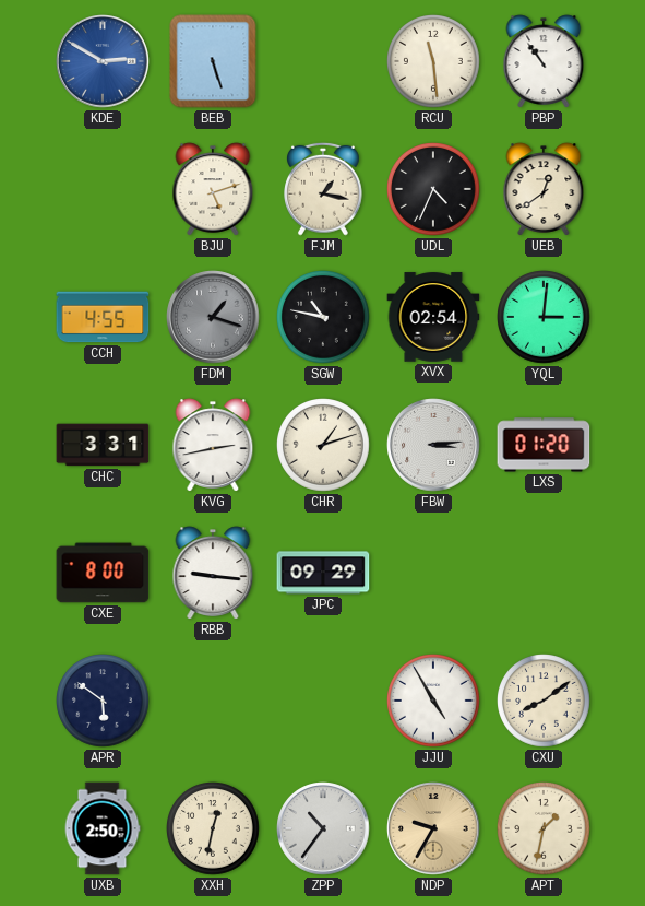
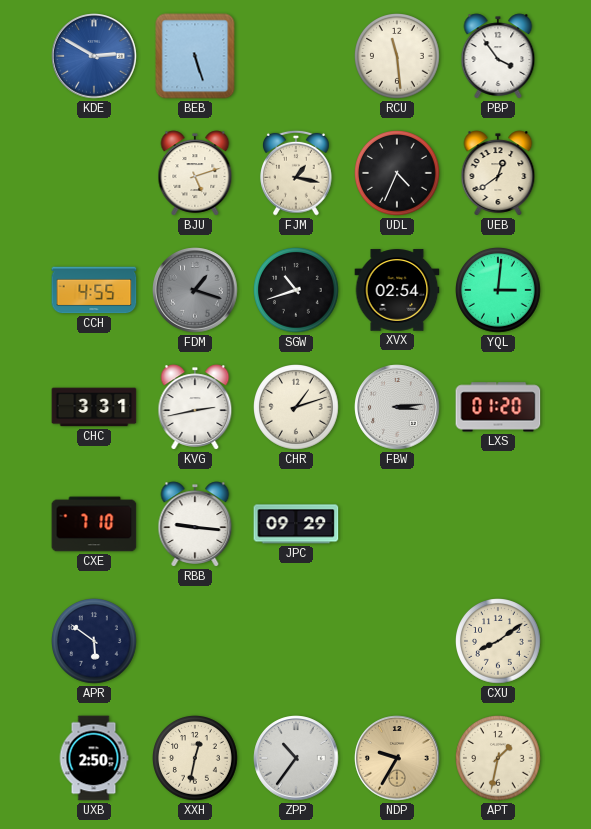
PBP: 10:54 -> 3:54
SGW: 10:47 -> 10:42
CXE: 8:00 -> 7:10
JJU: 4:55 -> none
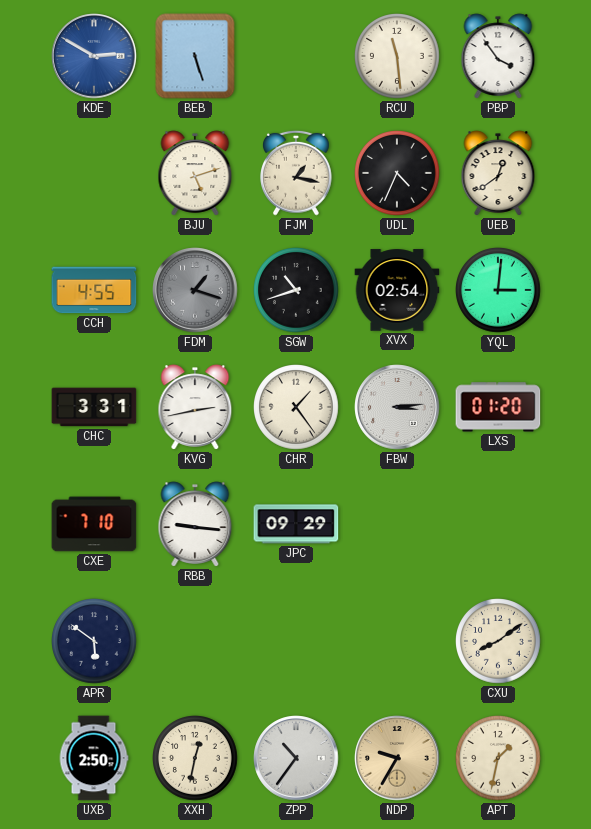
CHR: 1:12 -> 1:24
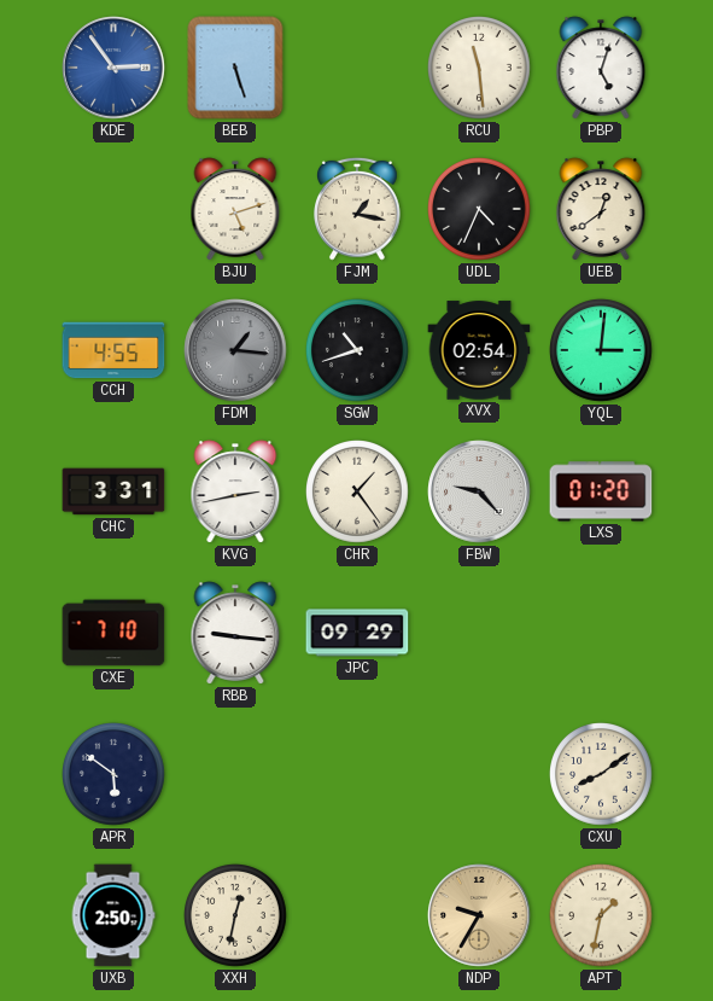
KDE: 2:50 -> 2:54
PBP: 3:54 -> 5:03
FDM: 1:18 -> 1:16
FBW: 3:14 -> 9:23
ZPP: 10:36 -> none
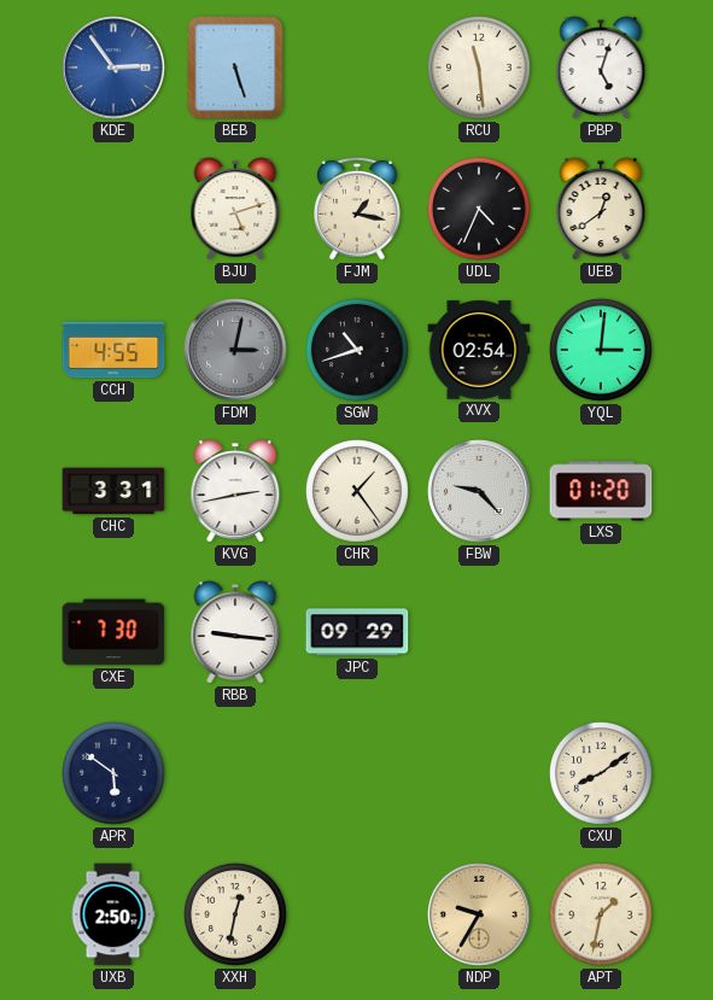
FDM: 1:16 -> 3:02
CXE: 7:10 -> 7:30
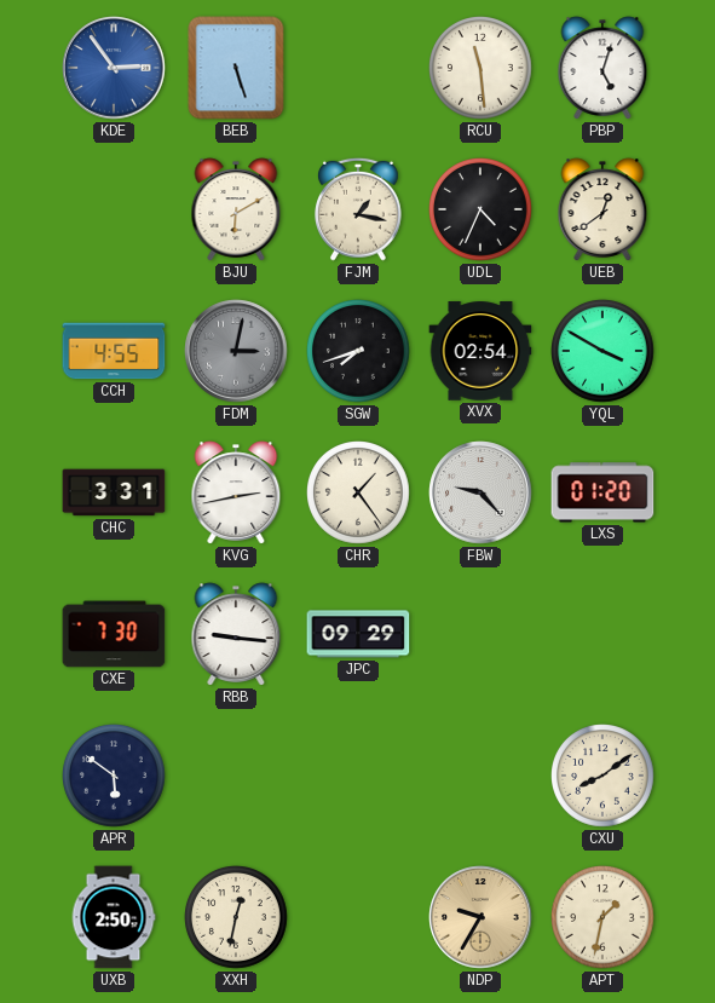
BJU: 5:12 -> 6:10
SGW: 10:42 -> 7:42
YQL: 3:01 -> 3:50
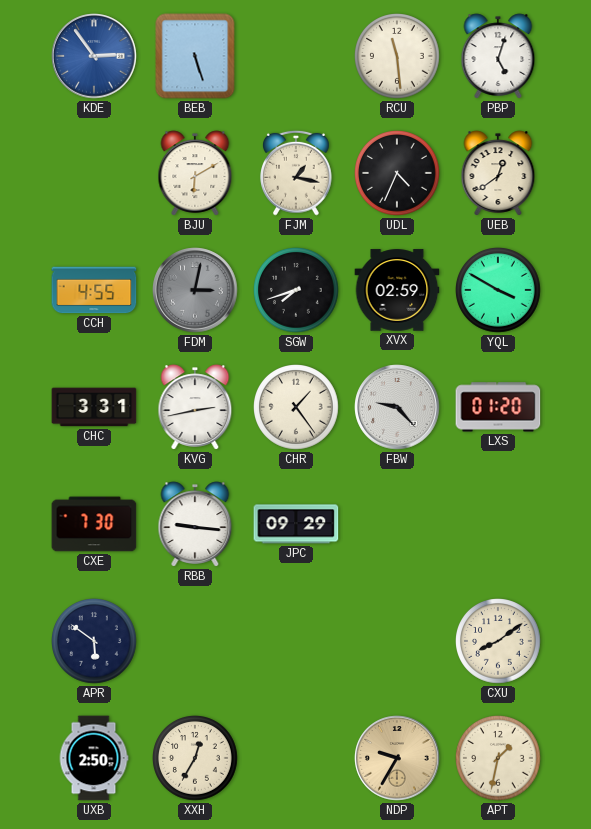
XVX: 02:54 -> 02:59
XXH: 12:32 -> 12:35
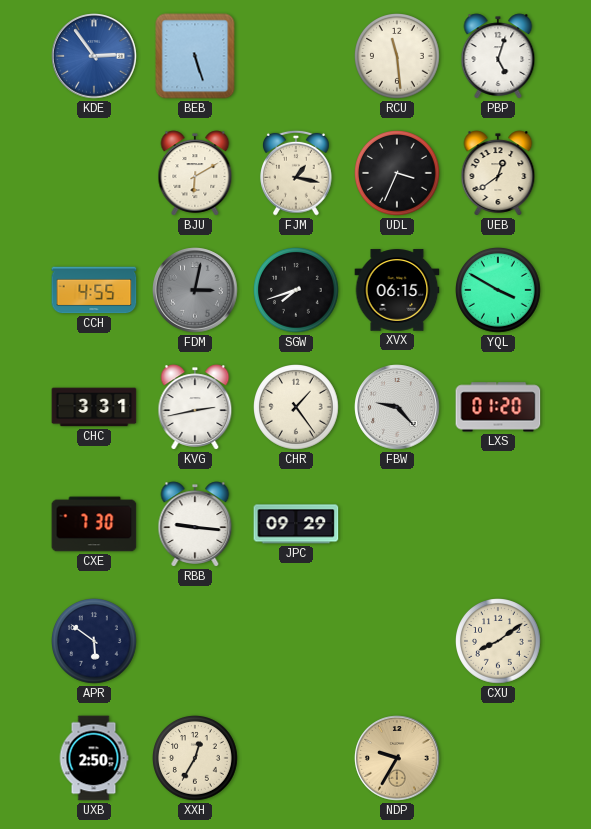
UDL: 4:34 -> 3:34
XVX: 02:59 -> 06:15
APT: 1:32 -> none
